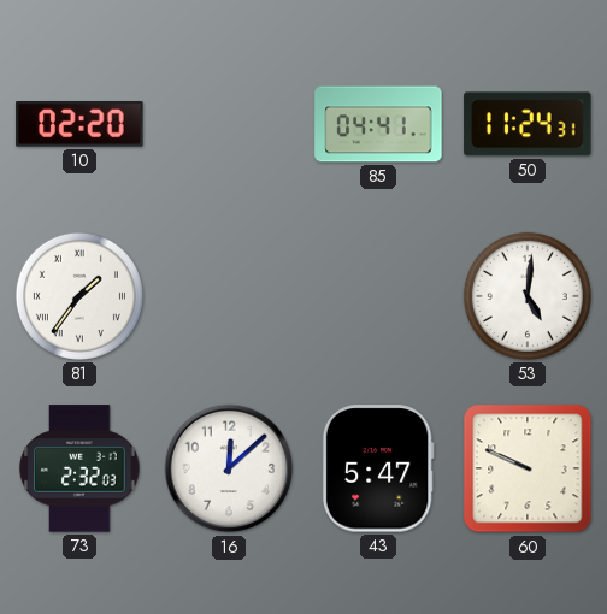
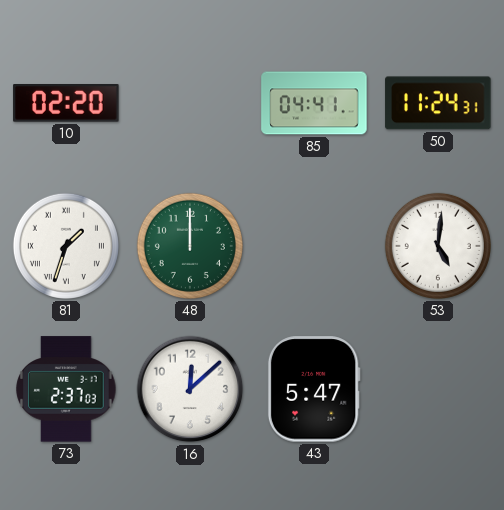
81: 1:36 -> 1:33
48: none -> 12:00
73: 2:32 -> 2:37
60: 9:49 -> none
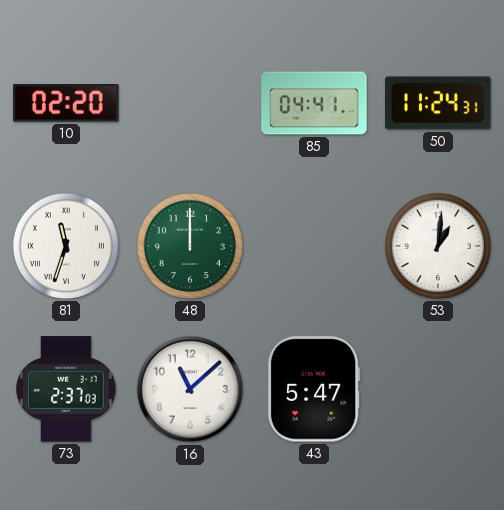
81: 1:33 -> 11:33
53: 5:01 -> 1:01
16: 12:08 -> 11:08
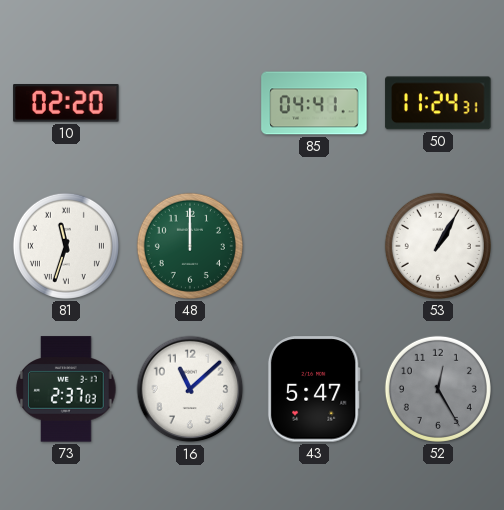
53: 1:01 -> 1:05
52: none -> 12:25
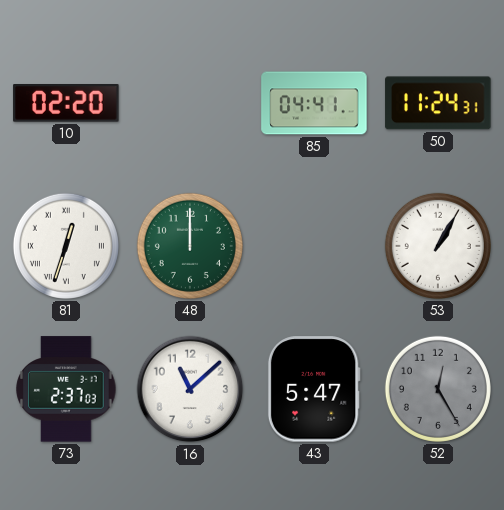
81: 11:33 -> 12:33
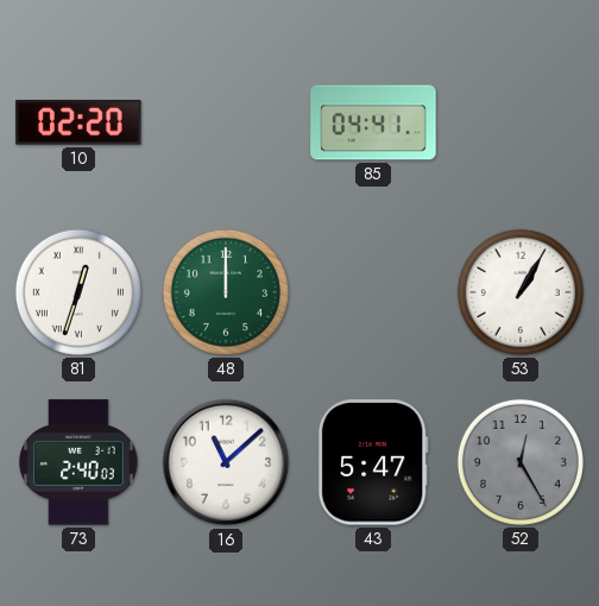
50: 11:24 -> none
73: 2:37 -> 2:40
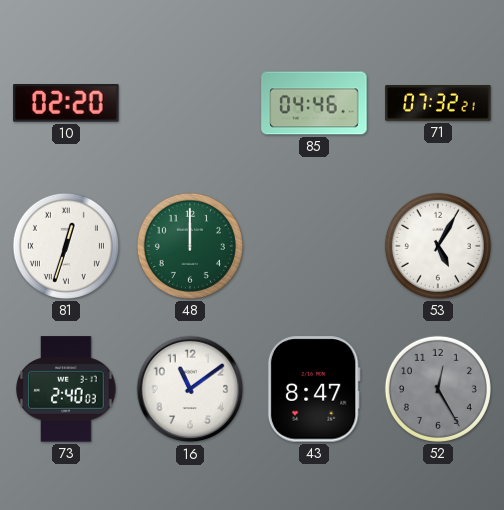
85: 04:41 -> 04:46
71: none -> 07:32
53: 1:05 -> 5:05
16: 11:08 -> 11:09
43: 5:47 -> 8:47
